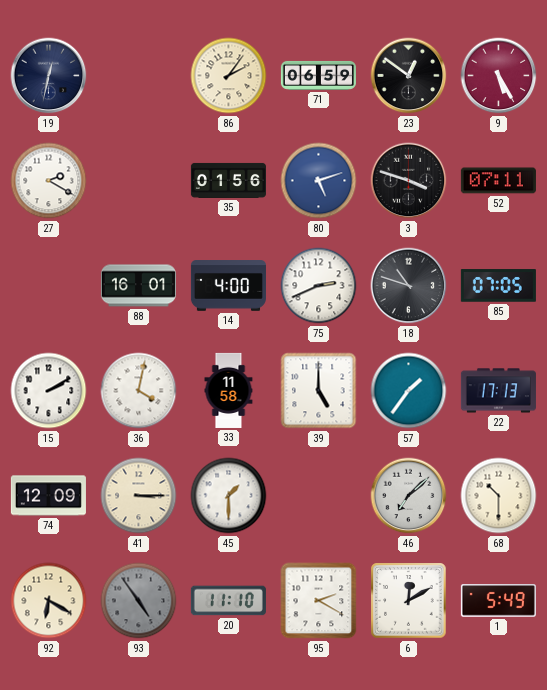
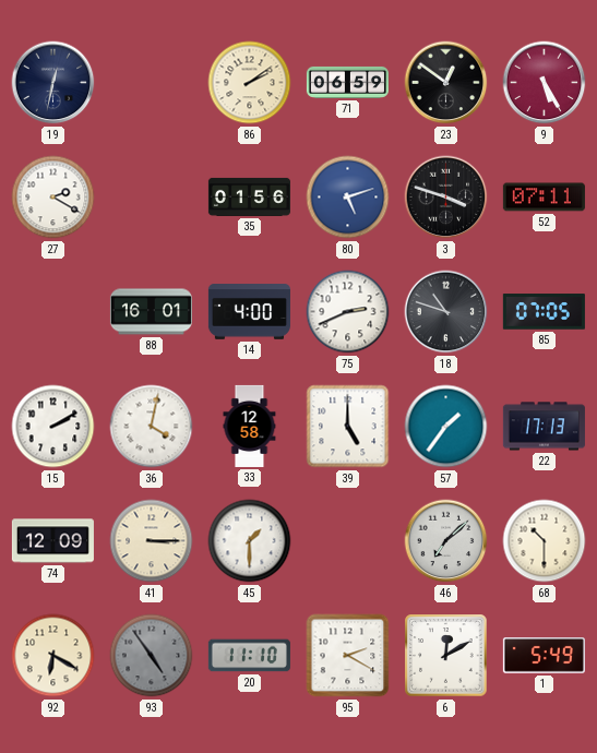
86: 2:06 -> 2:09
33: 11:58 -> 12:58
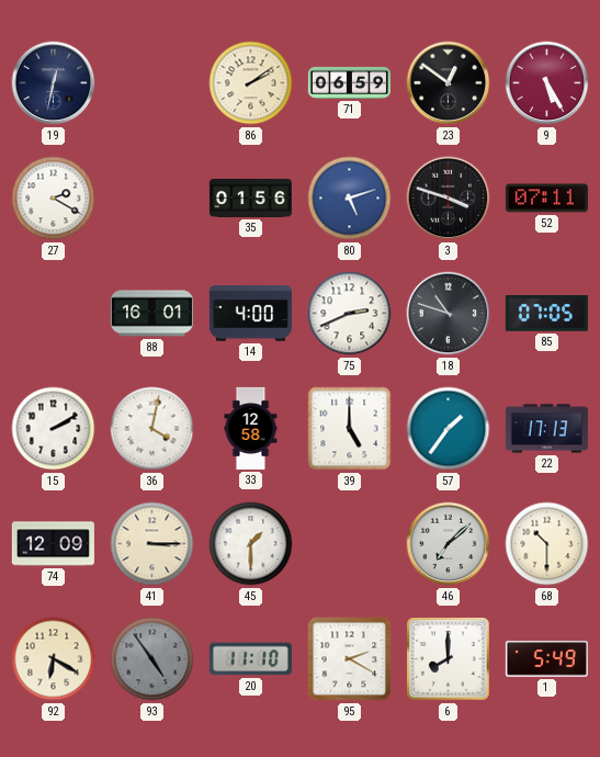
6: 12:10 -> 8:00
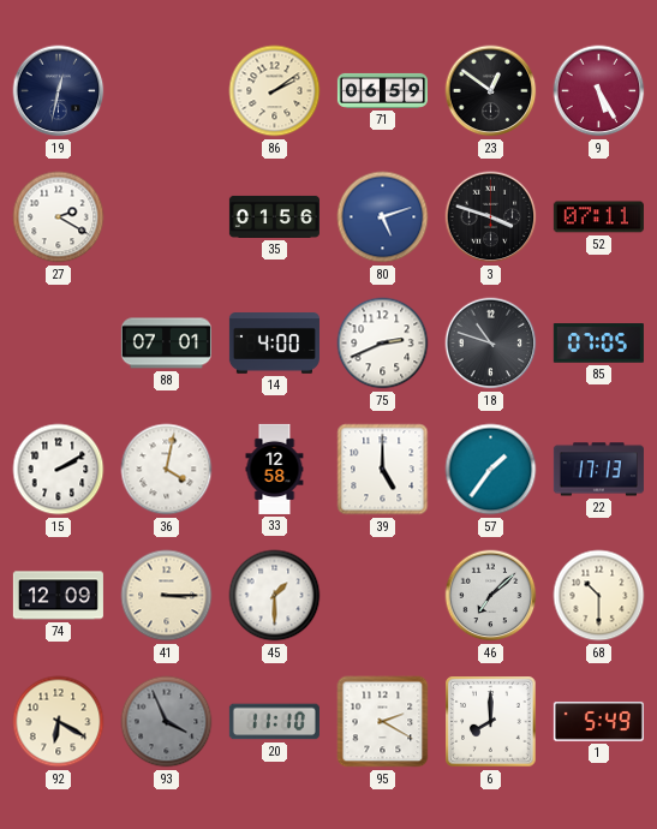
88: 16:01 -> 07:01
93: 4:54 -> 3:56
